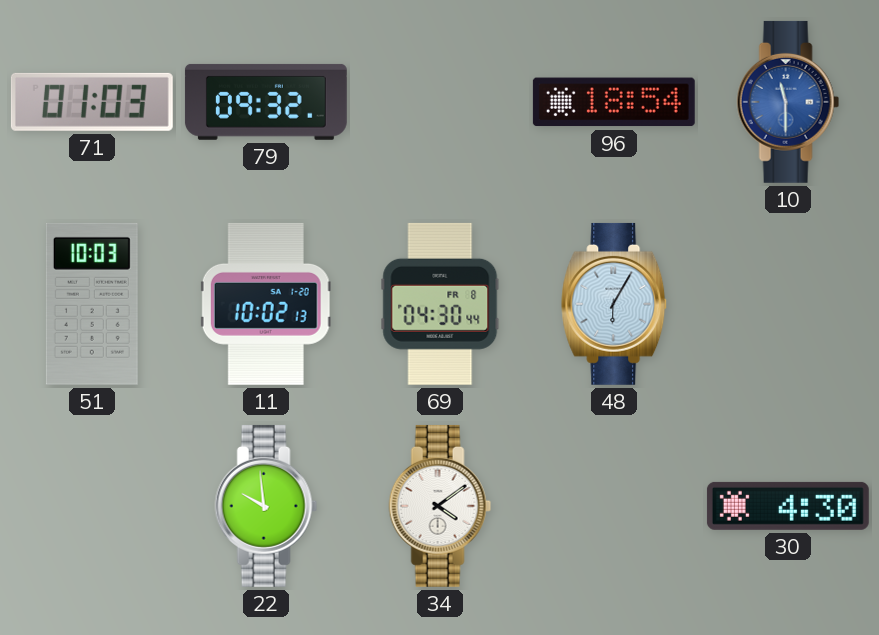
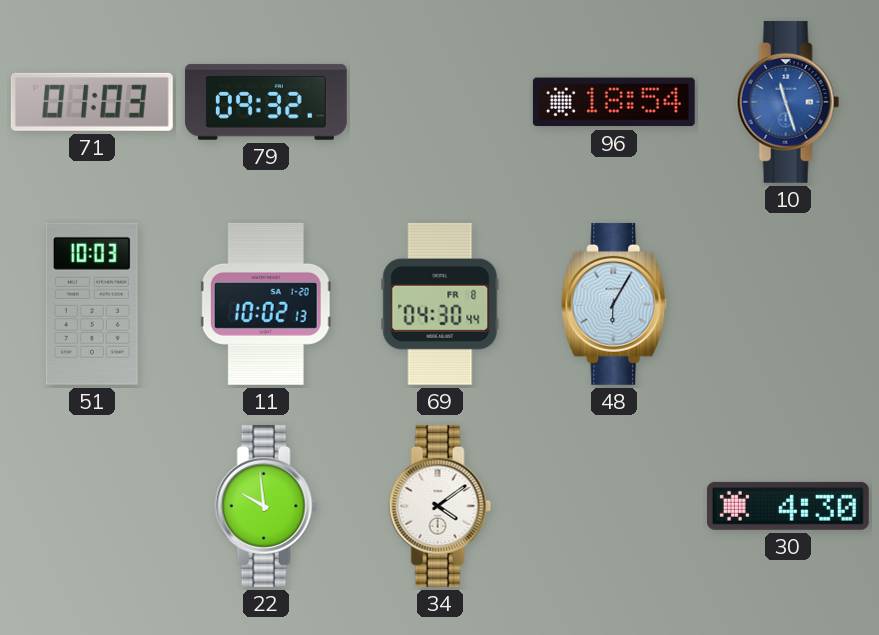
10: 11:30 -> 11:27
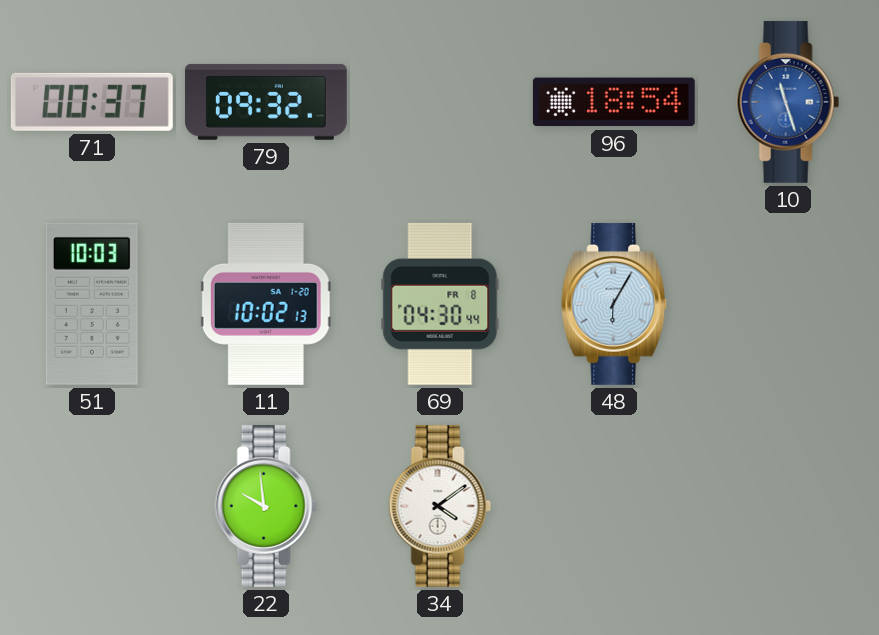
71: 01:03 -> 00:37
30: 4:30 -> none
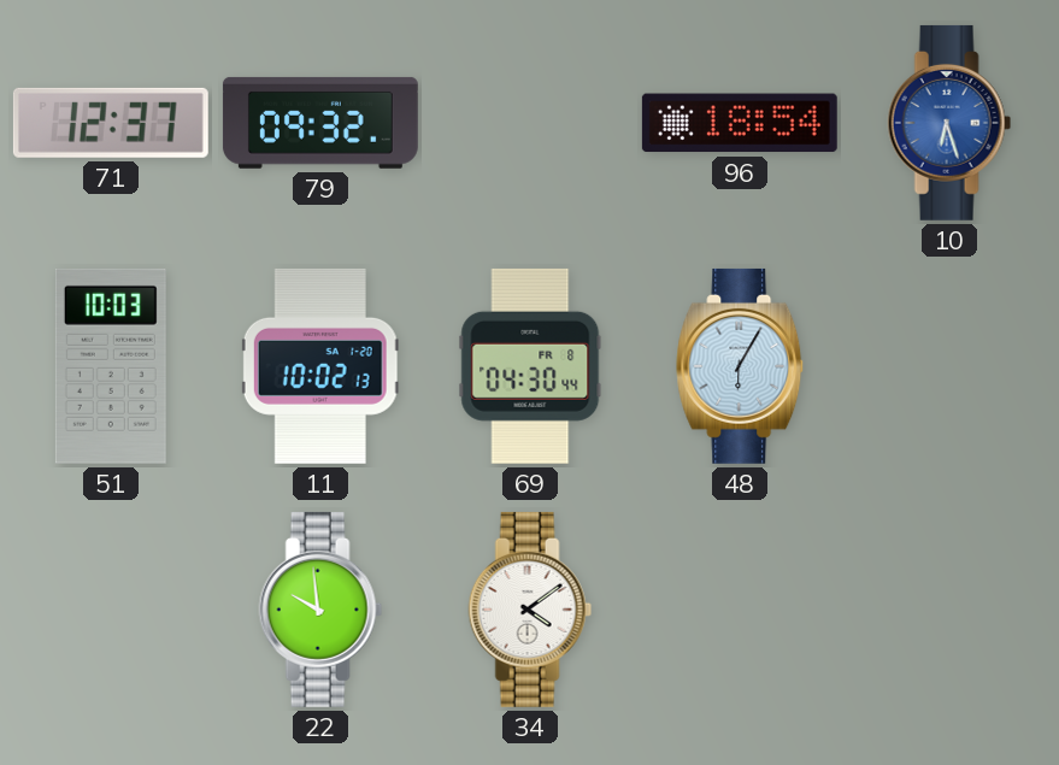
71: 00:37 -> 12:37
10: 11:27 -> 6:27
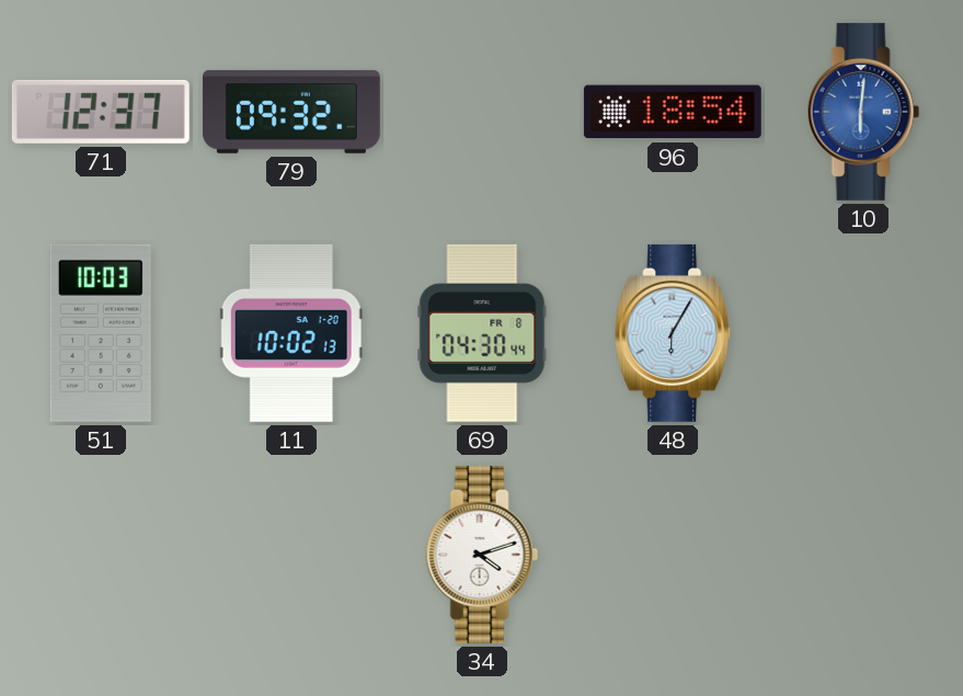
10: 6:27 -> 6:01
22: 9:59 -> none
34: 4:09 -> 4:12
